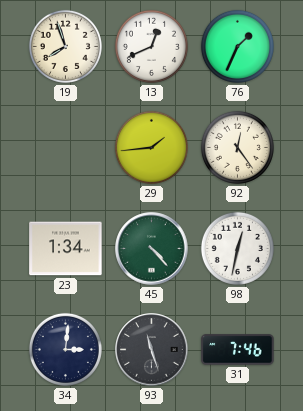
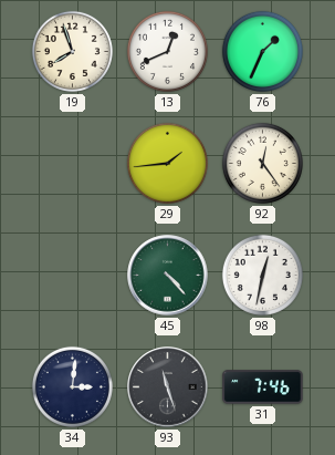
23: 1:34 -> none
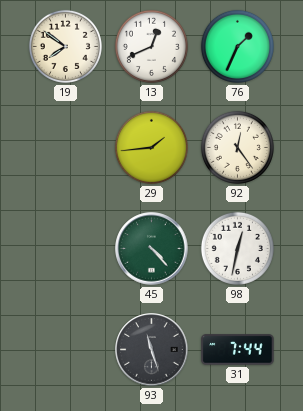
19: 7:57 -> 7:51
34: 3:01 -> none
31: 7:46 -> 7:44
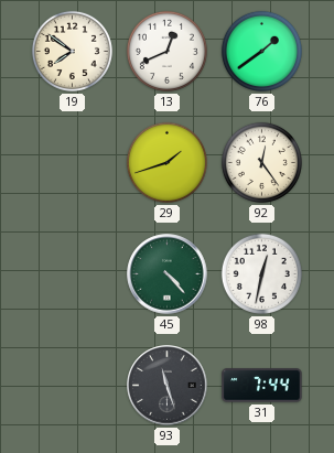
76: 1:34 -> 1:39
29: 1:44 -> 1:42
